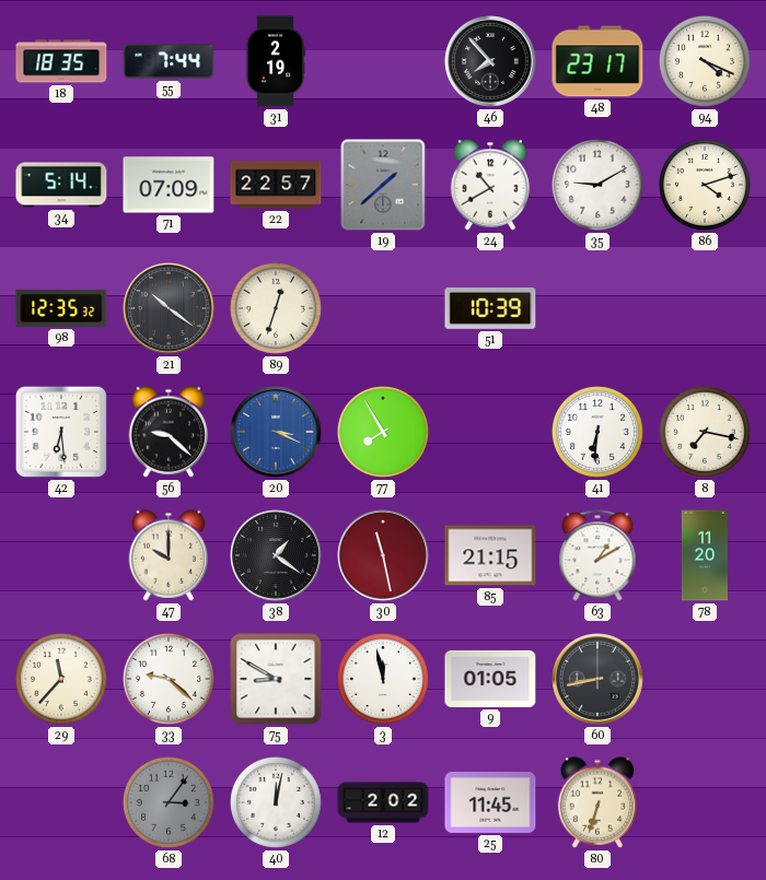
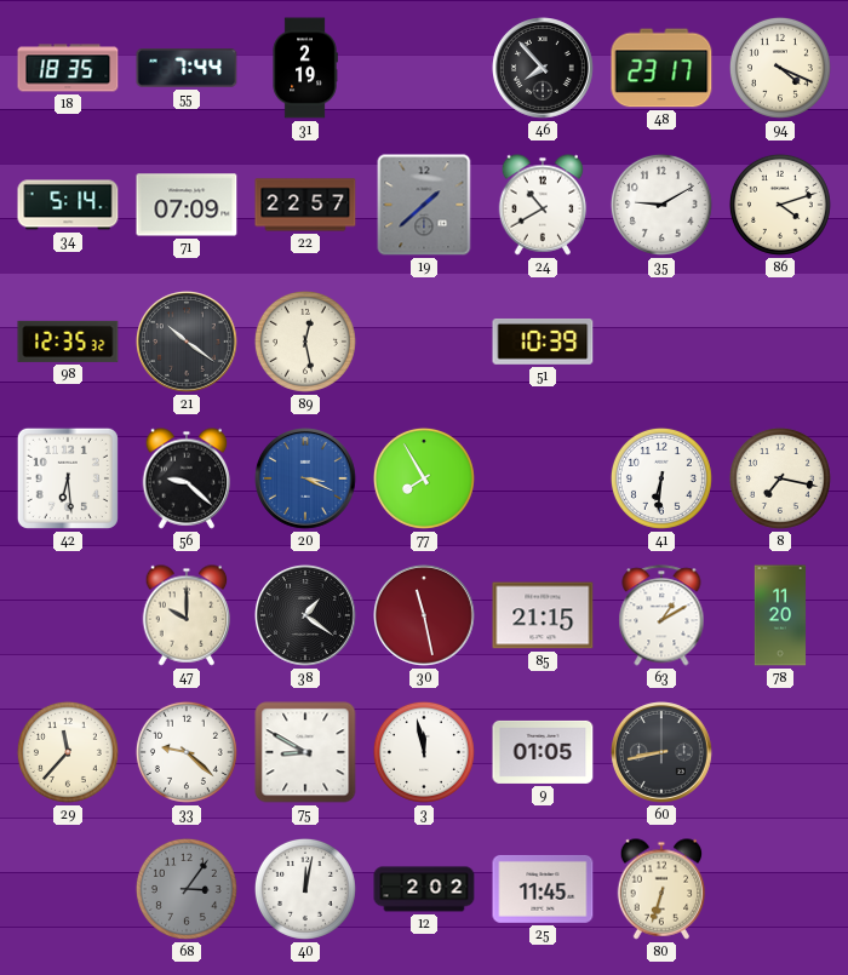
89: 12:33 -> 12:28
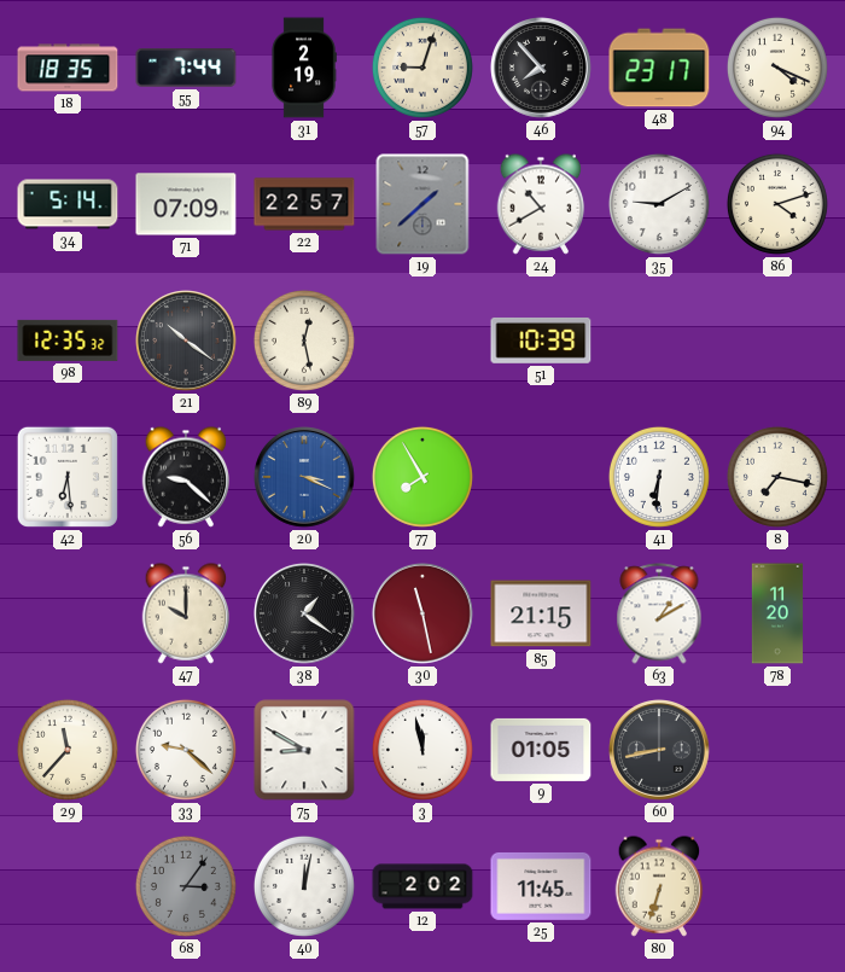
57: none -> 9:03
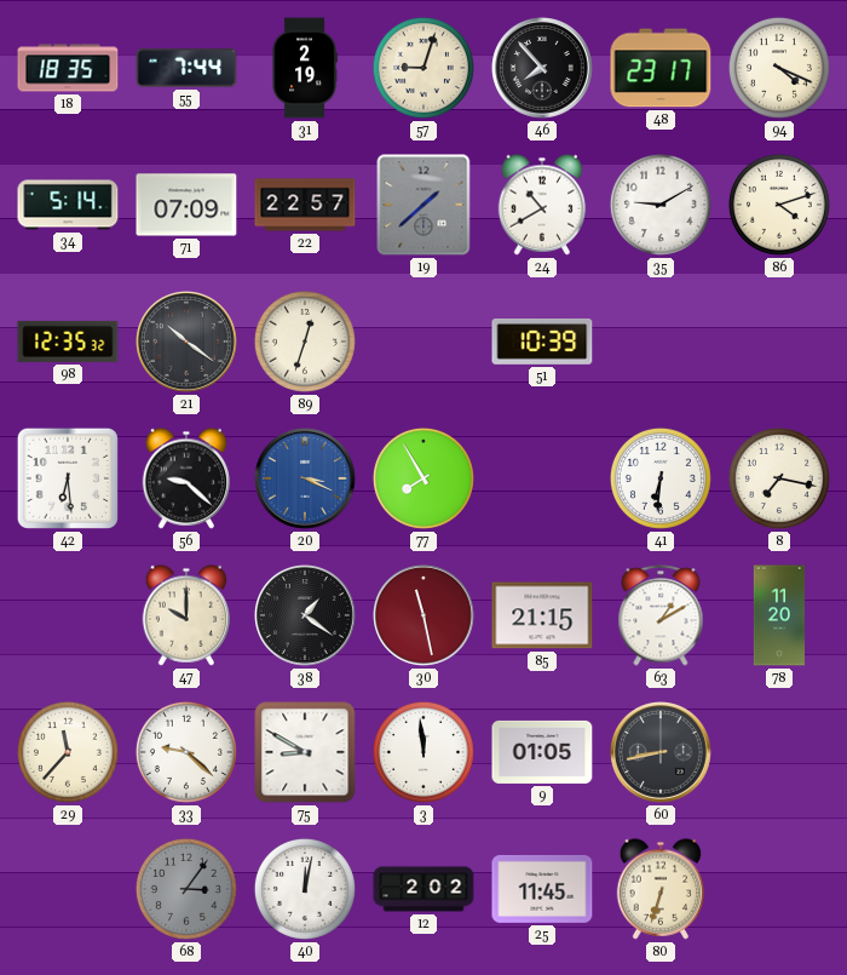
89: 12:28 -> 12:33
3: 11:58 -> 11:59
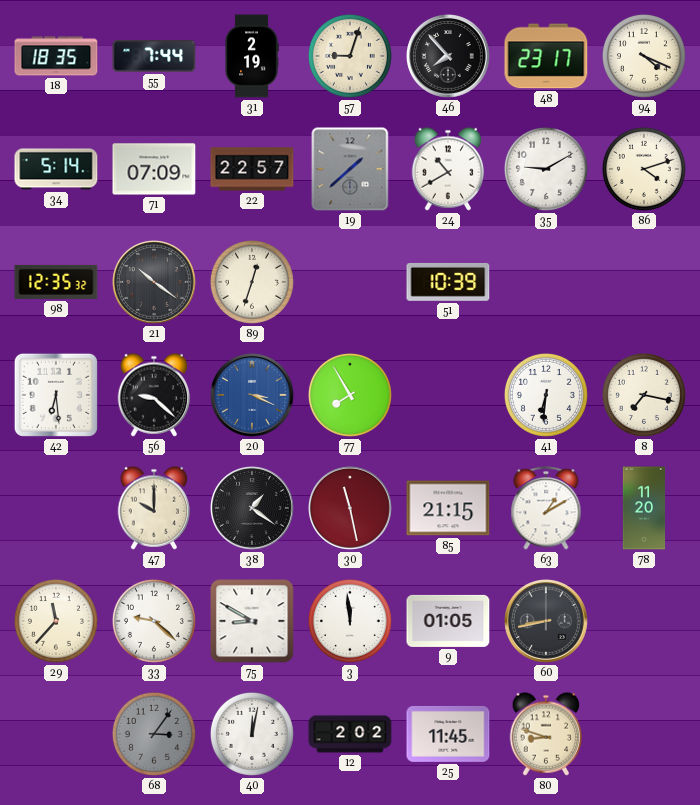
80: 6:33 -> 8:48
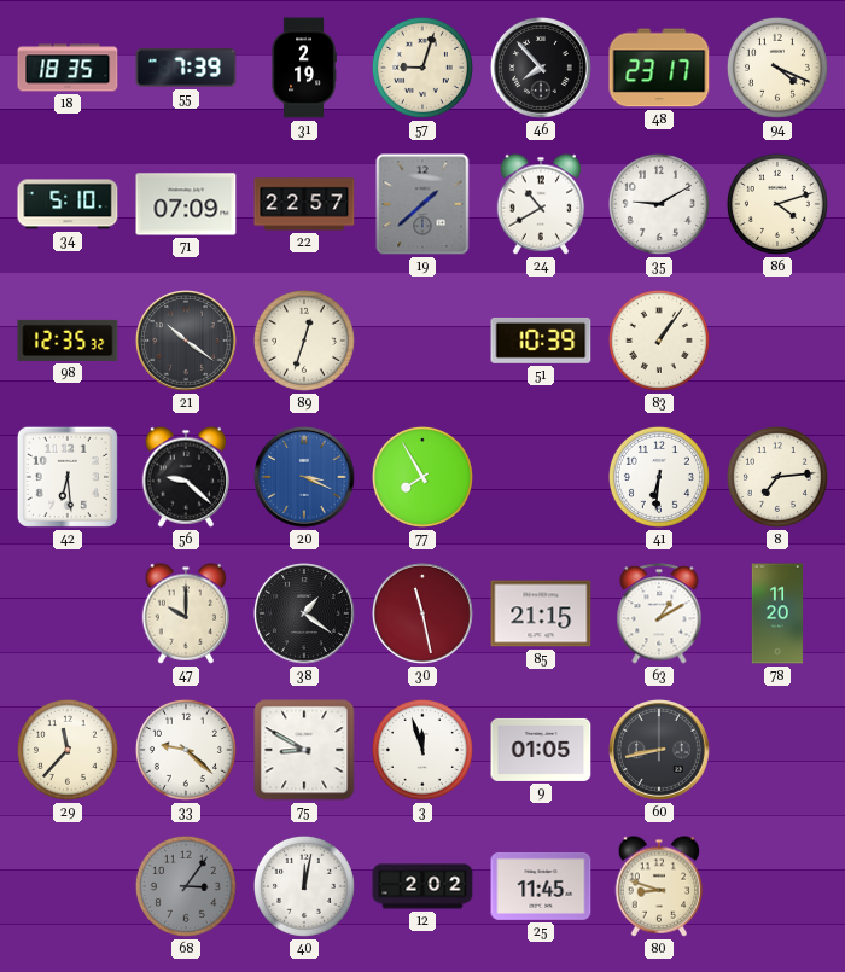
55: 7:44 -> 7:39
34: 5:14 -> 5:10
83: none -> 1:06
8: 7:17 -> 7:14
3: 11:59 -> 11:57
